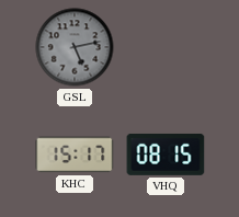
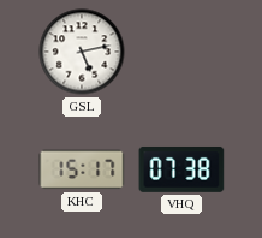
GSL dial: grey -> white
VHQ: 08:15 -> 07:38
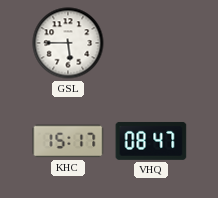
GSL: 5:13 -> 5:45
VHQ: 07:38 -> 08:47
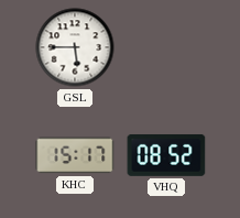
VHQ: 08:47 -> 08:52
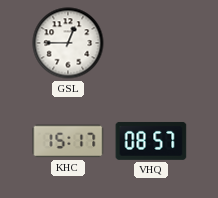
GSL: 5:45 -> 12:45
VHQ: 08:52 -> 08:57
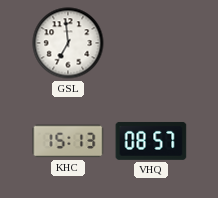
GSL: 12:45 -> 6:59
KHC: 15:17 -> 15:13
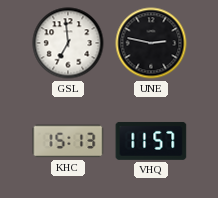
UNE: none -> 2:47
VHQ: 08:57 -> 11:57
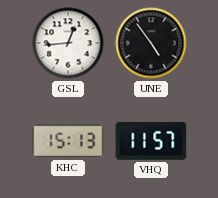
GSL: 6:59 -> 12:44
UNE: 2:47 -> 4:54
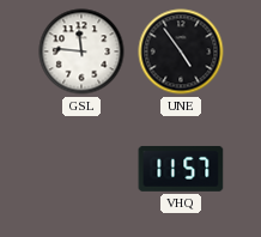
GSL: 12:44 -> 11:46
KHC: 15:13 -> none
